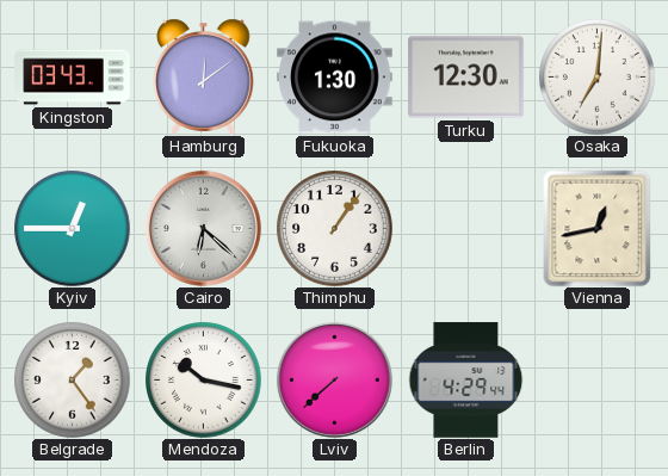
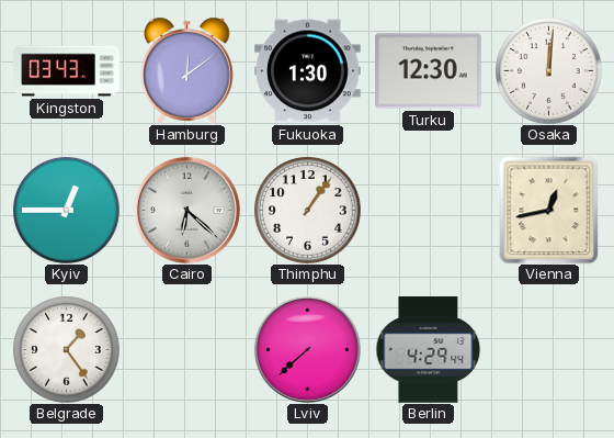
Osaka: 7:01 -> 12:01
Mendoza: 10:17 -> none
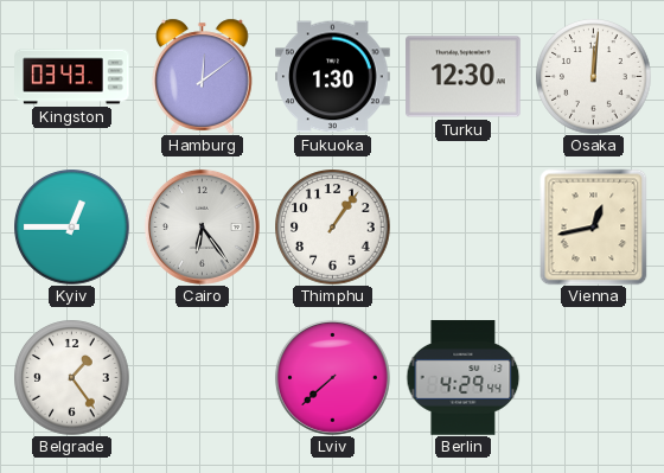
Cairo: 6:22 -> 6:24
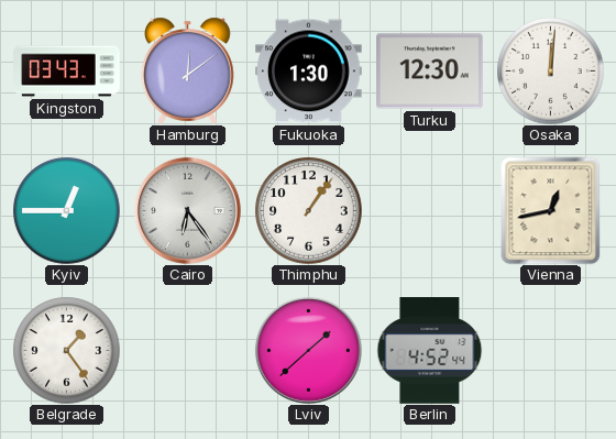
Lviv: 7:38 -> 1:38
Berlin: 4:29 -> 4:52
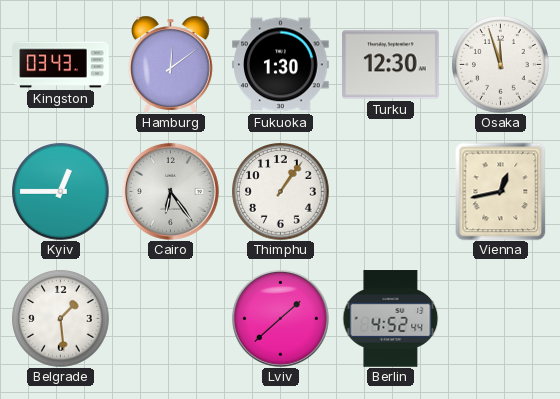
Osaka: 12:01 -> 11:57
Belgrade: 1:24 -> 1:29
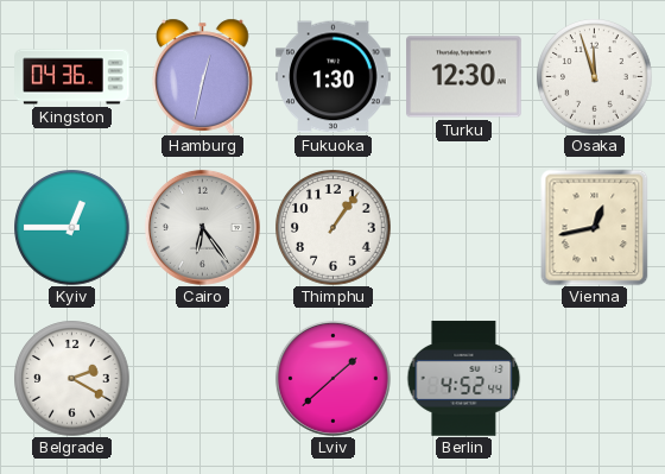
Kingston: 03:43 -> 04:36
Hamburg: 12:09 -> 12:32
Belgrade: 1:29 -> 2:20
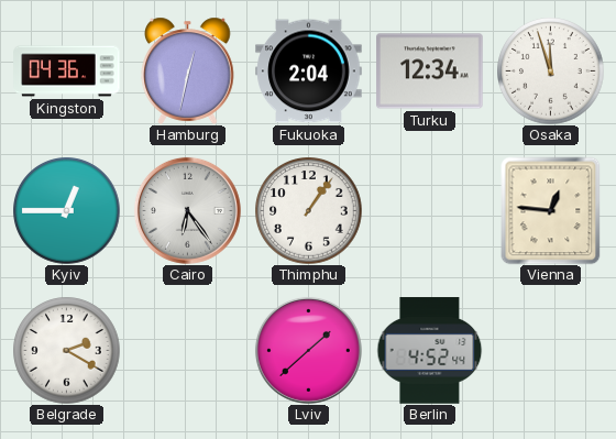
Fukuoka: 1:30 -> 2:04
Turku: 12:30 -> 12:34
Vienna: 12:43 -> 12:46
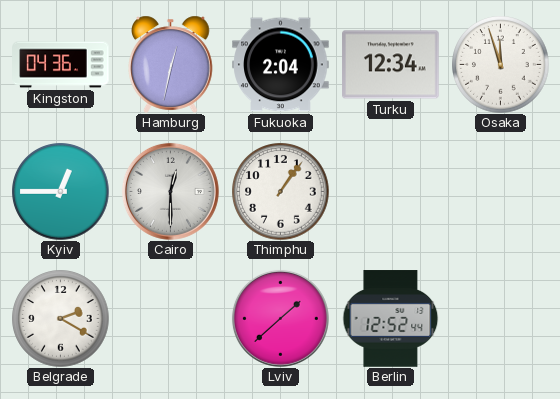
Cairo: 6:24 -> 12:30
Vienna: 12:46 -> none
Berlin: 4:52 -> 12:52
